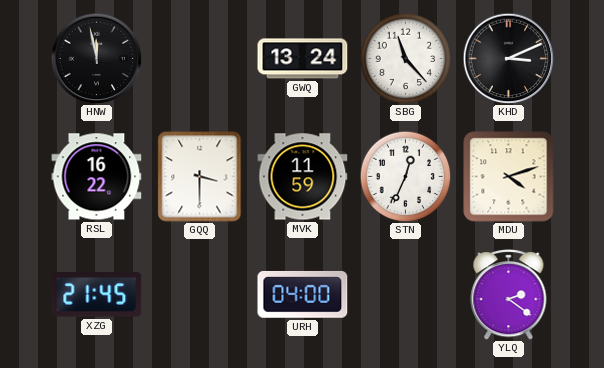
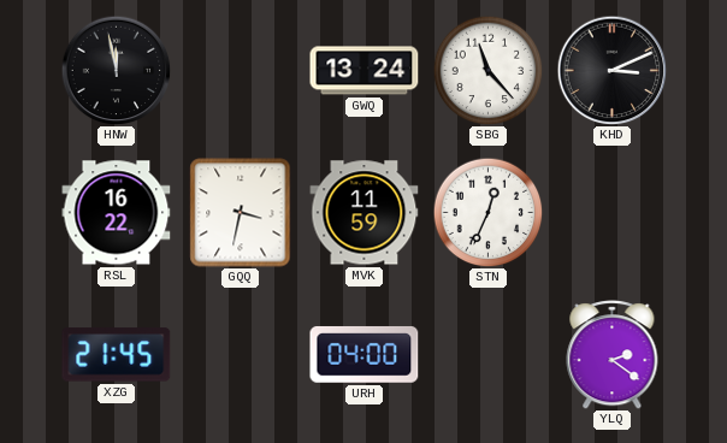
GQQ: 3:30 -> 3:32
MDU: 4:12 -> none
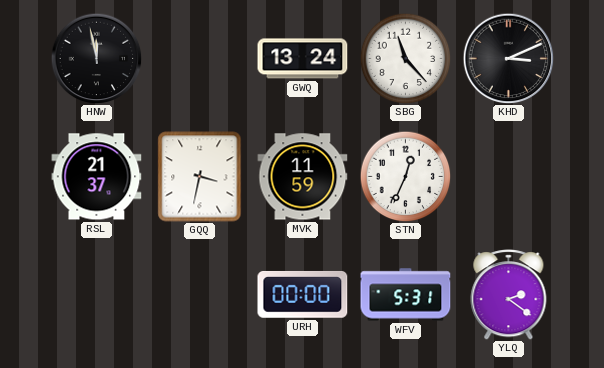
RSL: 16:22 -> 21:37
XZG: 21:45 -> none
URH: 04:00 -> 00:00
WFV: none -> 5:31
